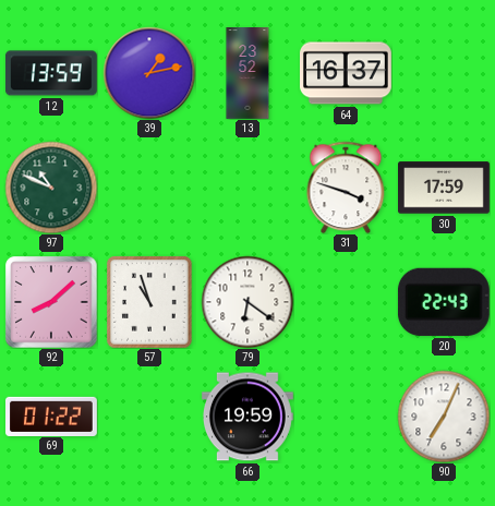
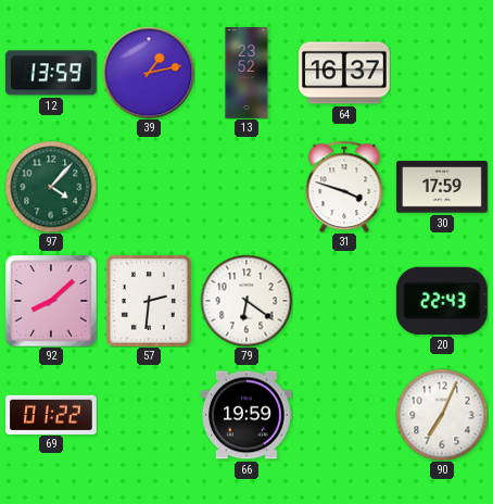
97: 10:49 -> 4:07
57: 10:57 -> 2:31
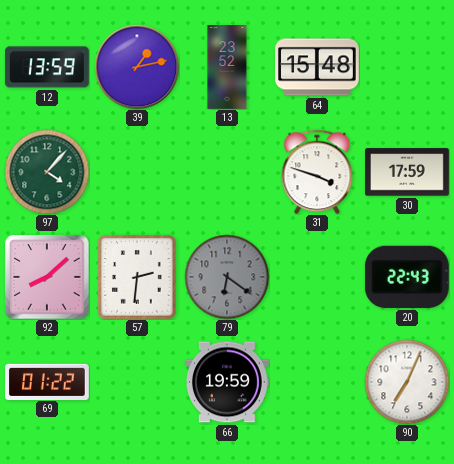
64: 16:37 -> 15:48
79 dial: white -> grey
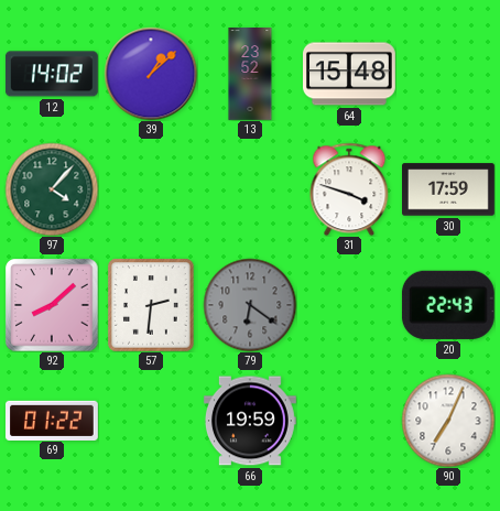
12: 13:59 -> 14:02
39: 1:13 -> 1:08
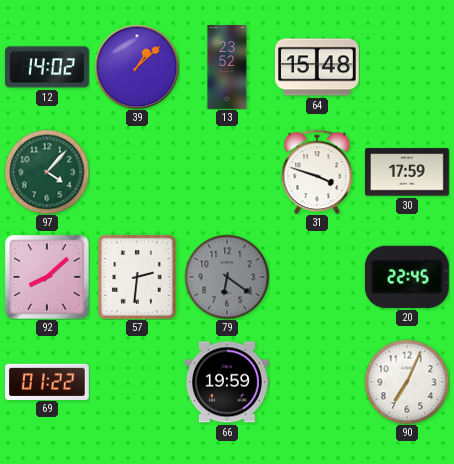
20: 22:43 -> 22:45
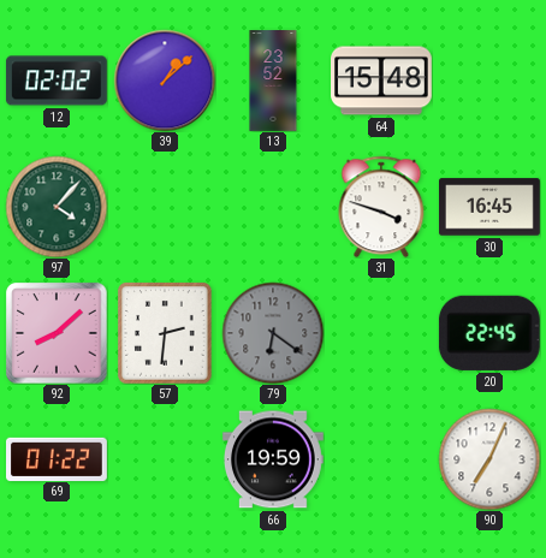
12: 14:02 -> 02:02
30: 17:59 -> 16:45
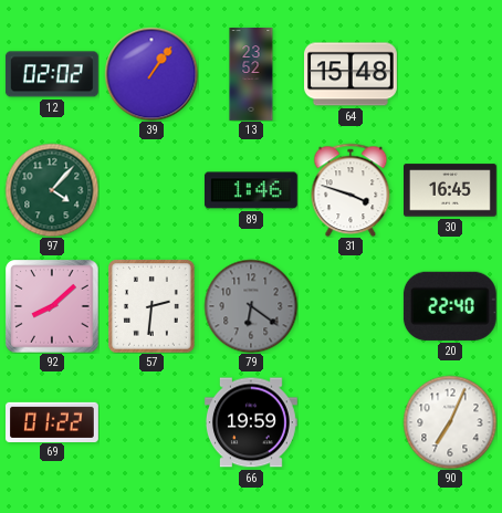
39: 1:08 -> 1:06
89: none -> 1:46
20: 22:45 -> 22:40
